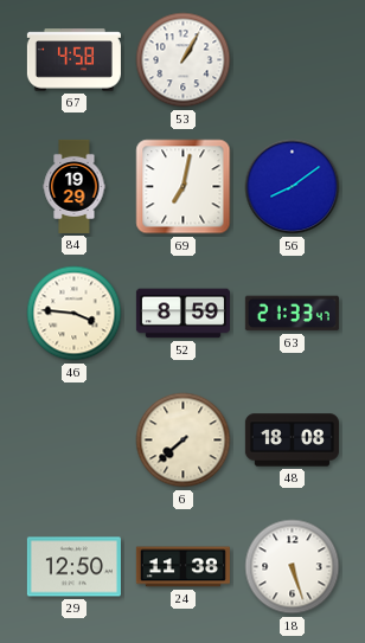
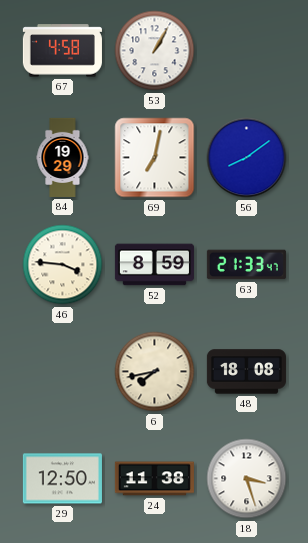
6: 7:38 -> 7:43
18: 5:27 -> 3:27
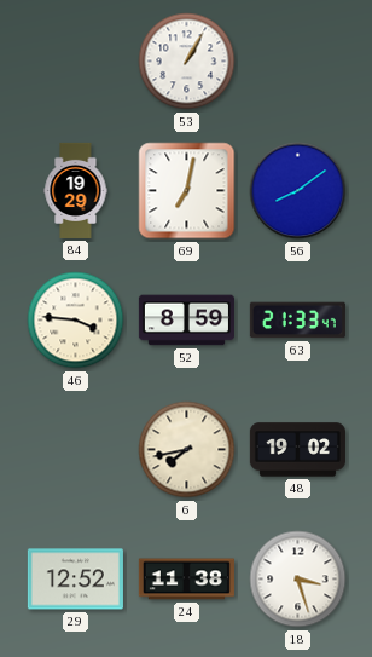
67: 4:58 -> none
48: 18:08 -> 19:02
29: 12:50 -> 12:52
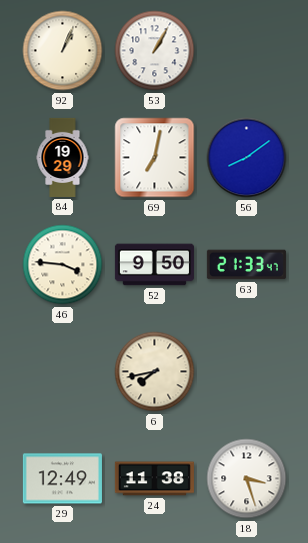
92: none -> 1:04
52: 8:59 -> 9:50
48: 19:02 -> none
29: 12:52 -> 12:49
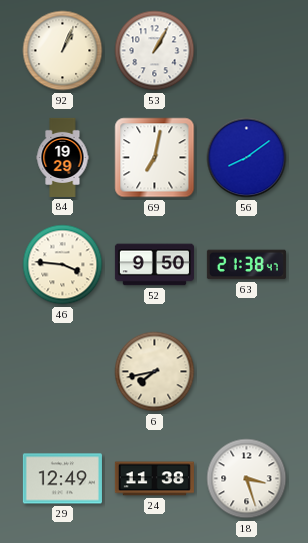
63: 21:33 -> 21:38
